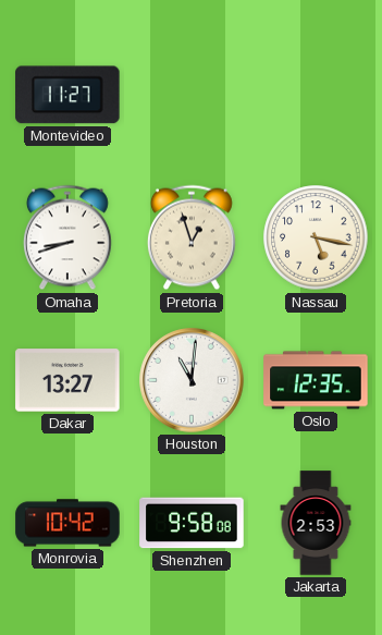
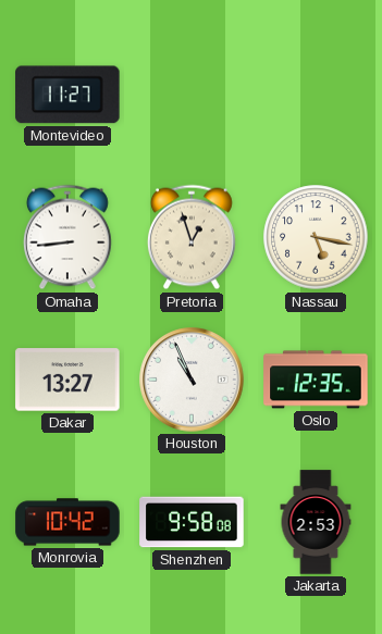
Omaha: 8:42 -> 8:44
Houston: 11:01 -> 10:56
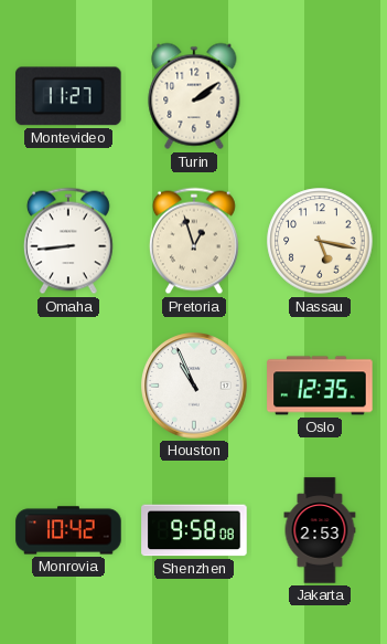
Turin: none -> 2:09
Dakar: 13:27 -> none
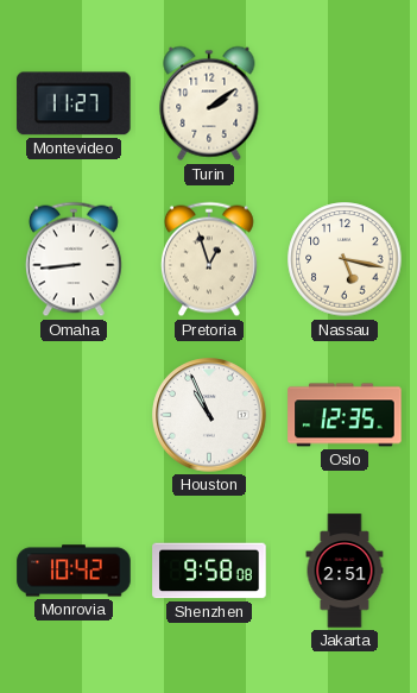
Jakarta: 2:53 -> 2:51
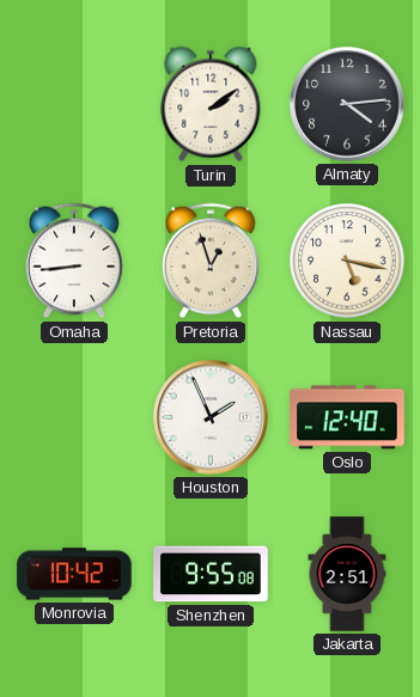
Montevideo: 11:27 -> none
Almaty: none -> 4:14
Houston: 10:56 -> 1:56
Oslo: 12:35 -> 12:40
Shenzhen: 9:58 -> 9:55
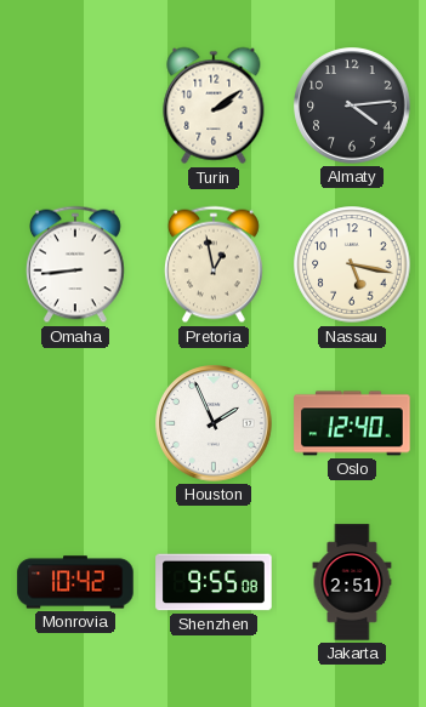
Pretoria: 12:57 -> 12:58
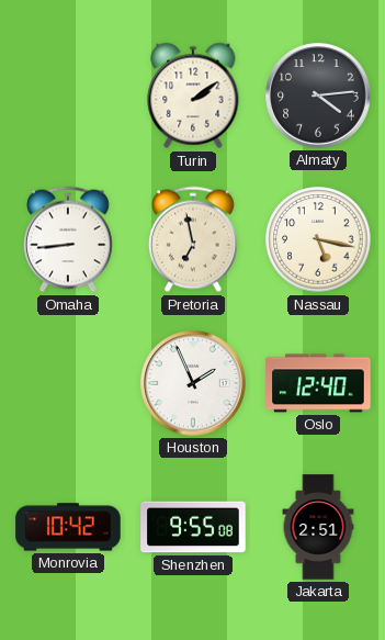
Pretoria: 12:58 -> 6:58
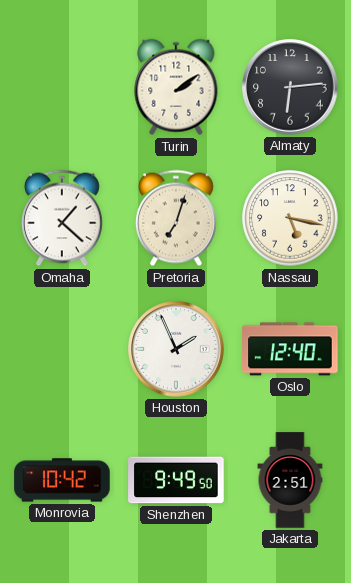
Almaty: 4:14 -> 6:14
Omaha: 8:44 -> 1:22
Pretoria: 6:58 -> 7:03
Shenzhen: 9:55 -> 9:49
